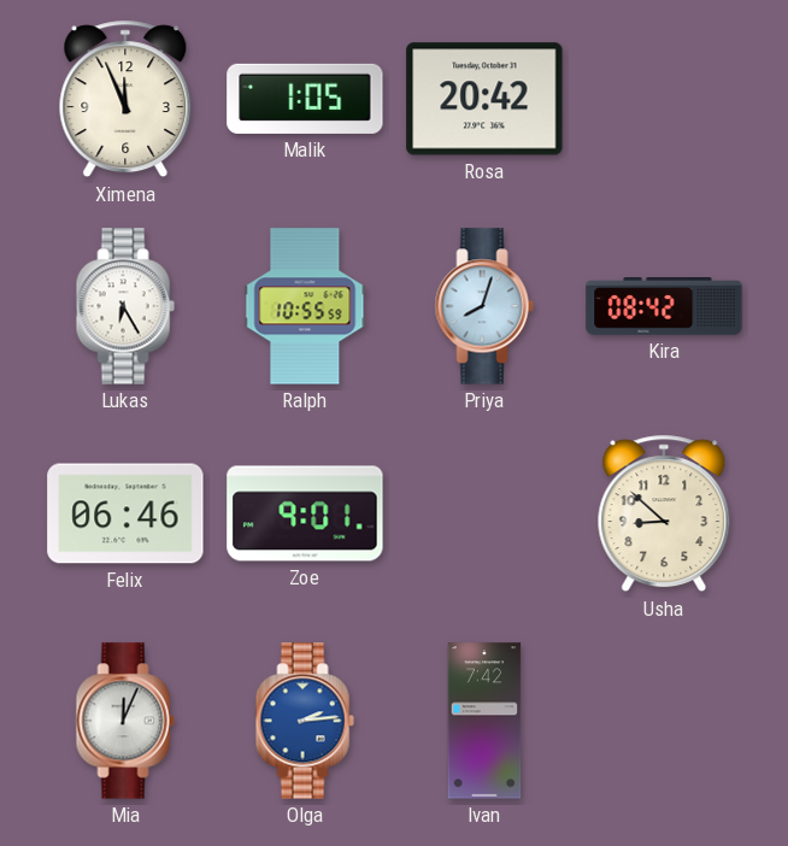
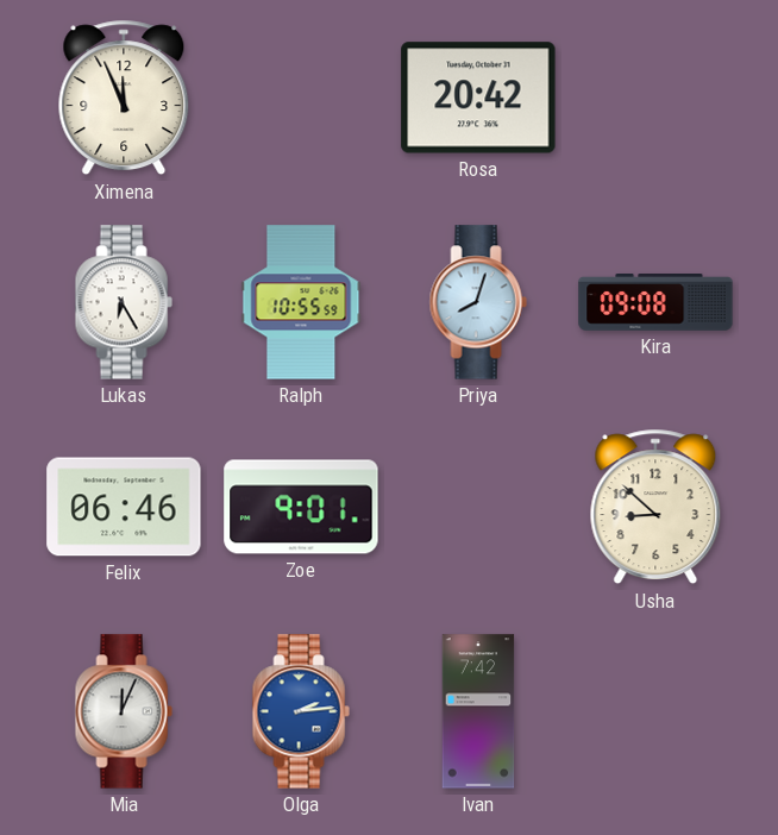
Malik: 1:05 -> none
Kira: 08:42 -> 09:08
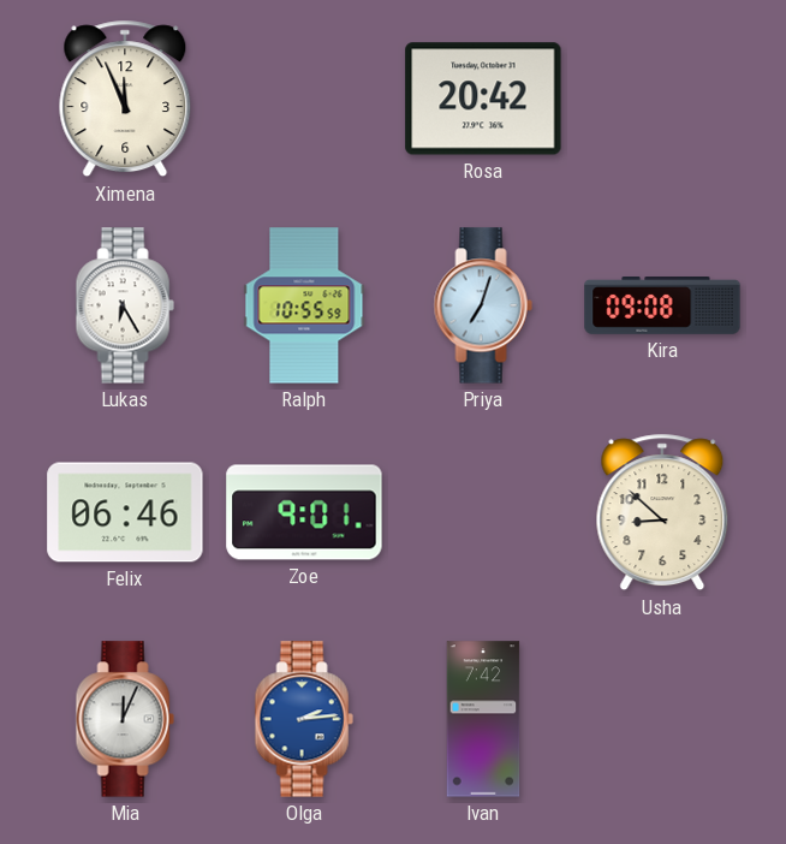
Priya: 8:03 -> 7:03
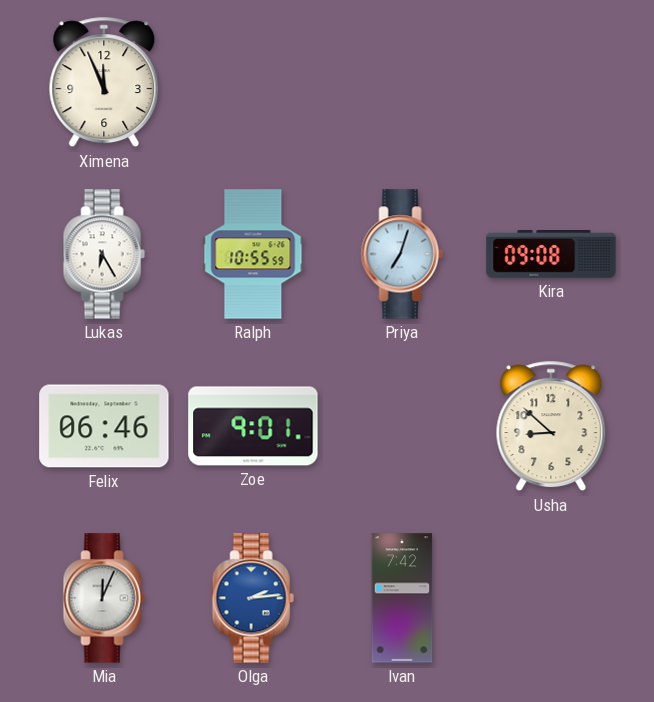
Rosa: 20:42 -> none
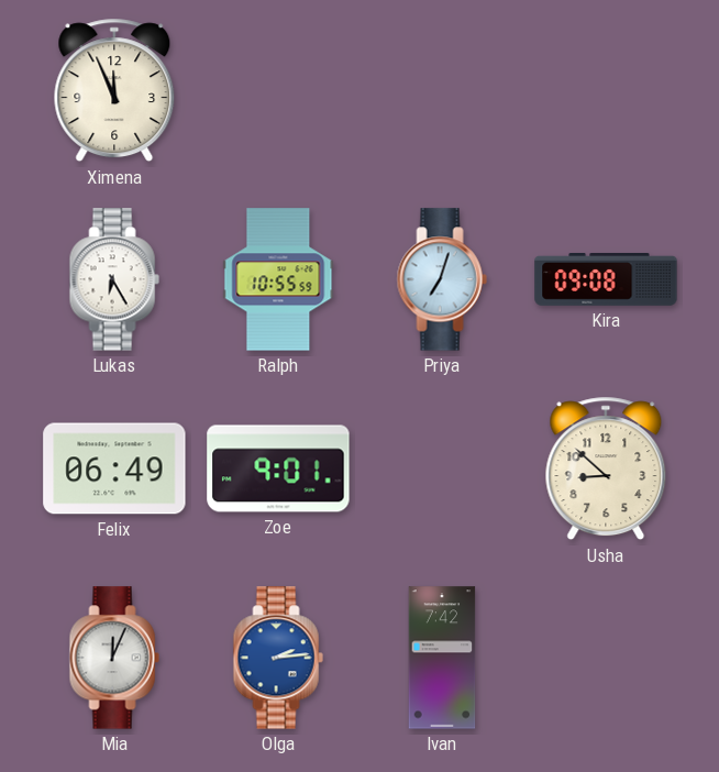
Felix: 06:46 -> 06:49
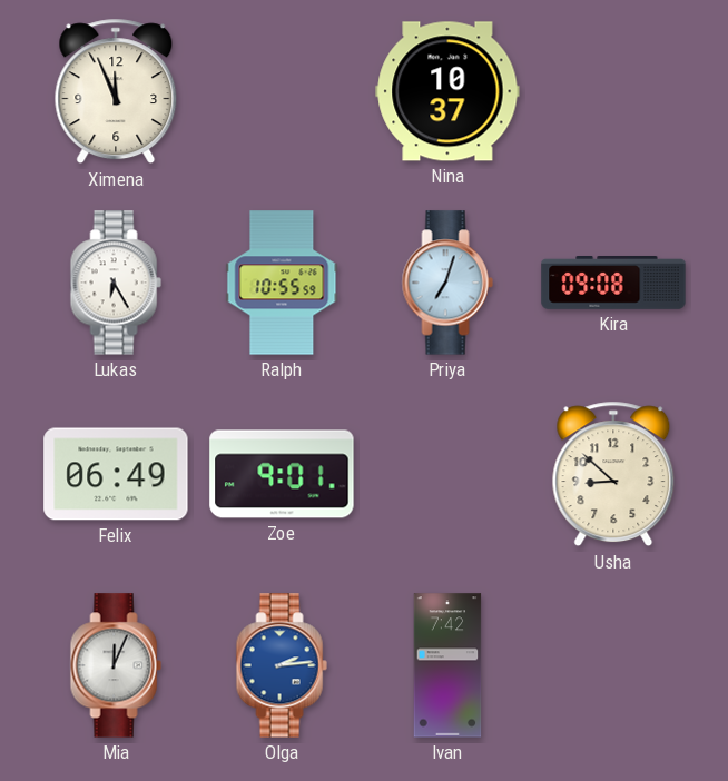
Nina: none -> 10:37
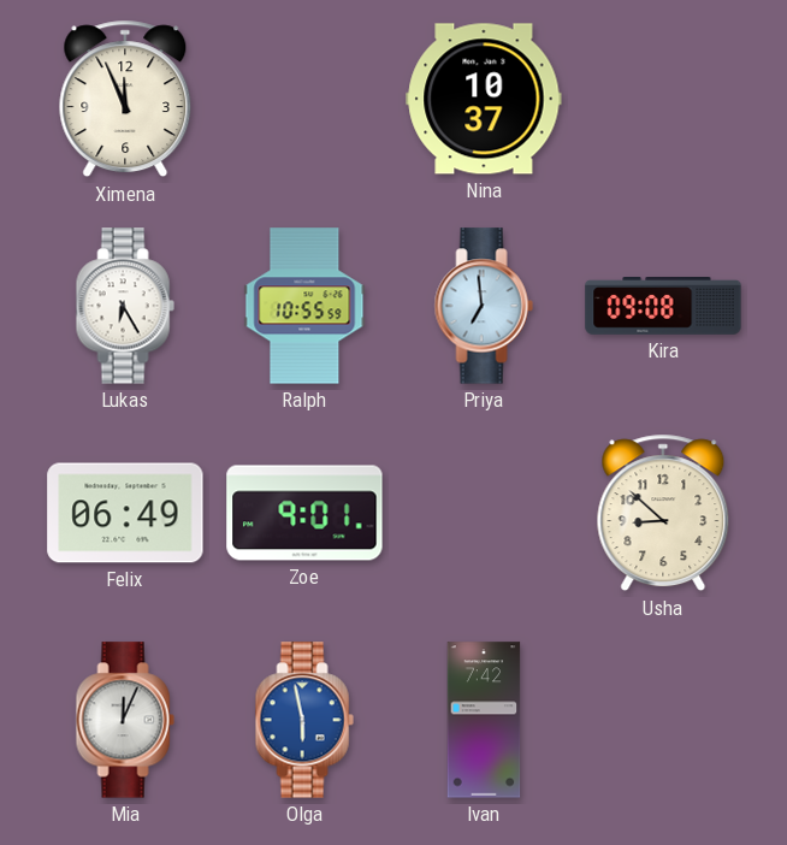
Priya: 7:03 -> 6:59
Olga: 2:14 -> 5:58
